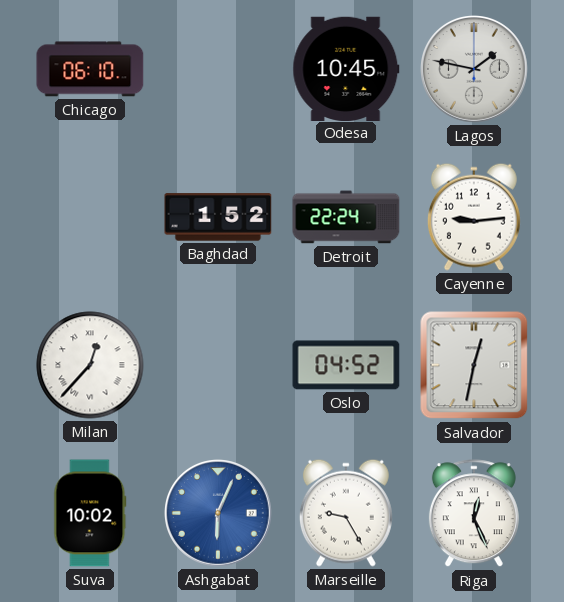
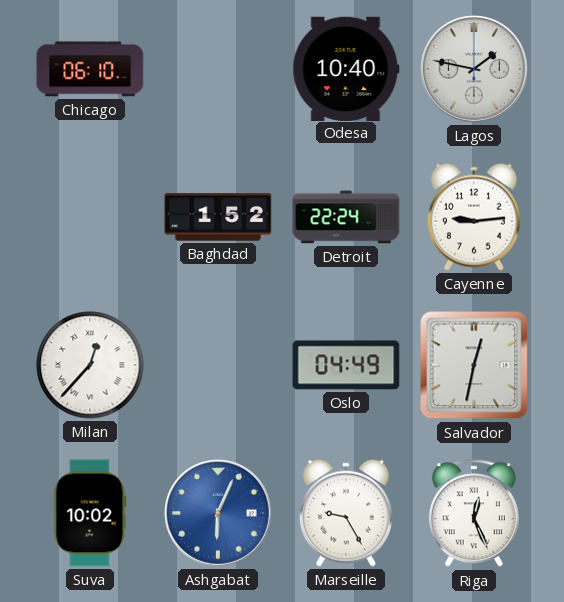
Odesa: 10:45 -> 10:40
Oslo: 04:52 -> 04:49
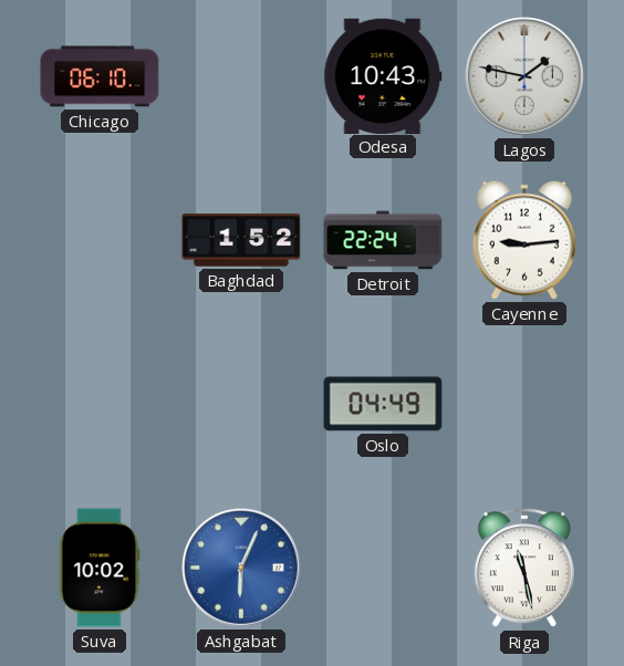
Odesa: 10:40 -> 10:43
Milan: 12:37 -> none
Salvador: 12:32 -> none
Marseille: 9:25 -> none
Riga: 12:26 -> 11:28
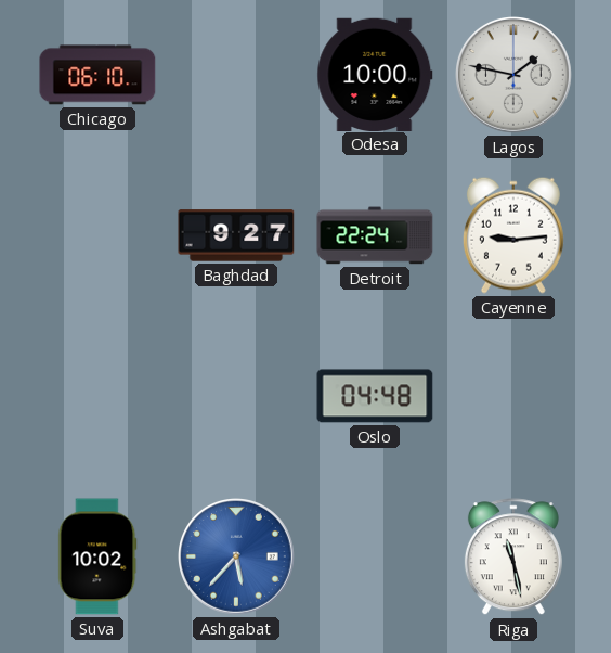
Odesa: 10:43 -> 10:00
Baghdad: 1:52 -> 9:27
Oslo: 04:49 -> 04:48
Ashgabat: 6:04 -> 5:37
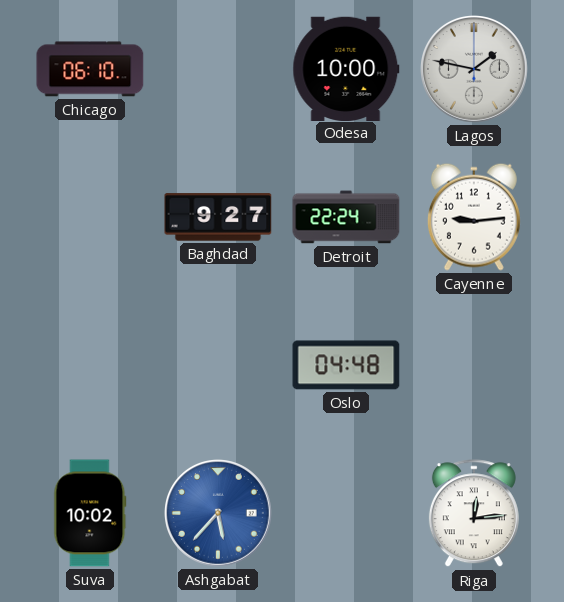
Riga: 11:28 -> 12:14
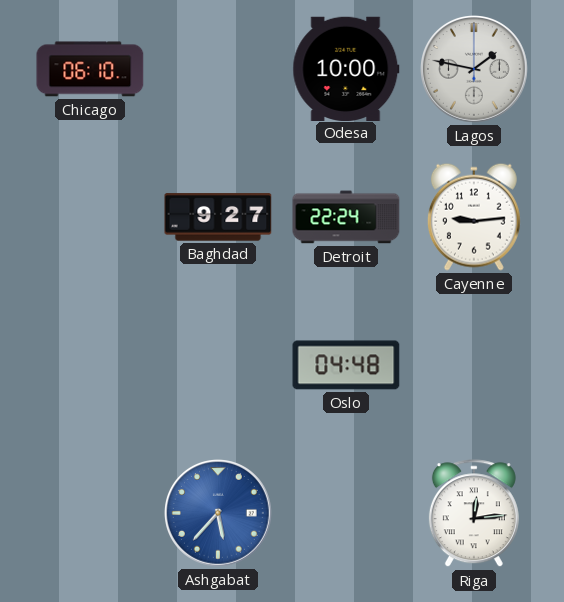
Suva: 10:02 -> none
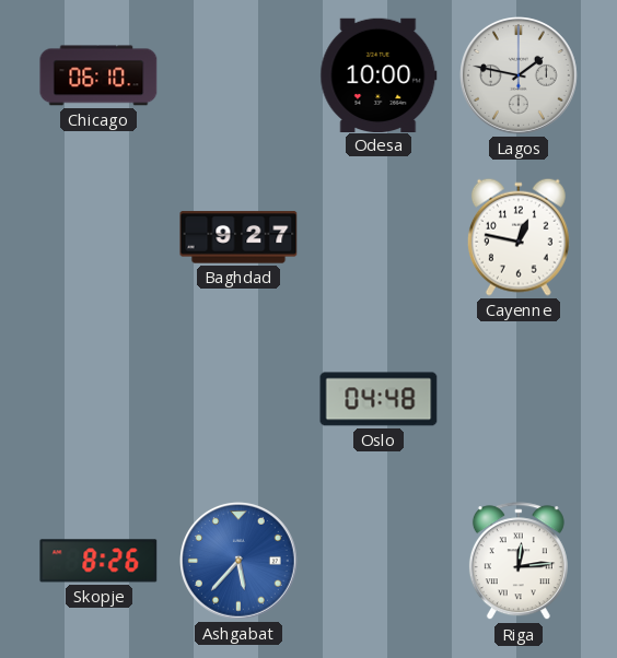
Detroit: 22:24 -> none
Cayenne: 9:14 -> 12:47
Skopje: none -> 8:26
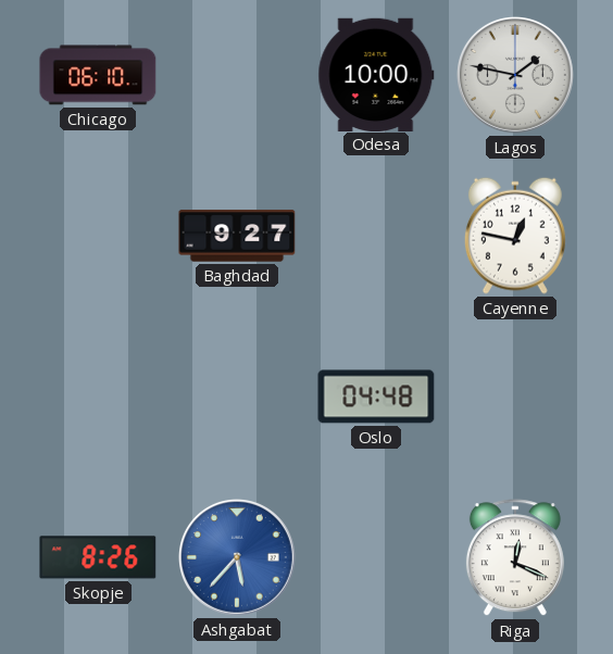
Riga: 12:14 -> 12:19
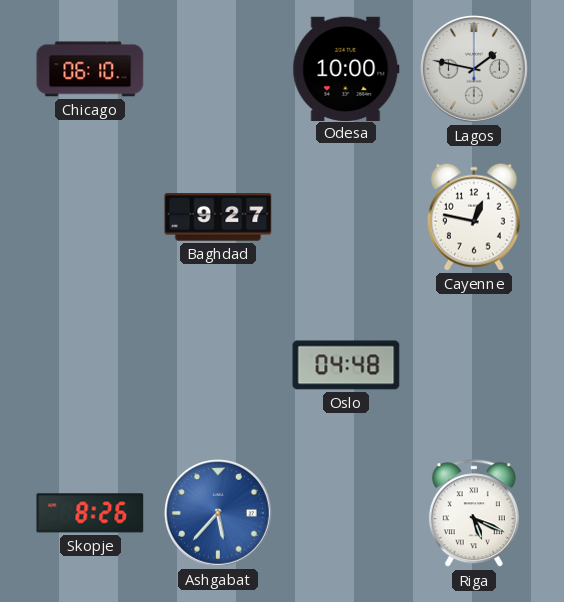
Riga: 12:19 -> 5:19
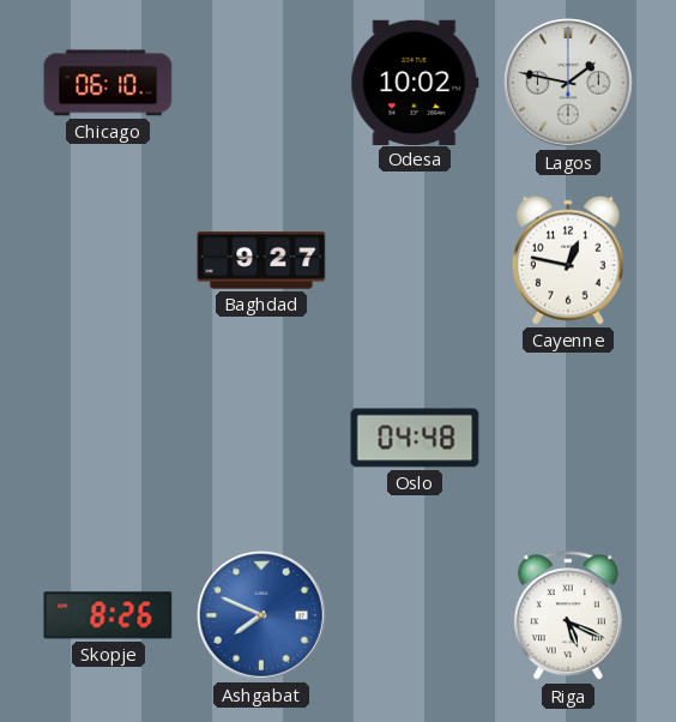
Odesa: 10:00 -> 10:02
Ashgabat: 5:37 -> 7:49
